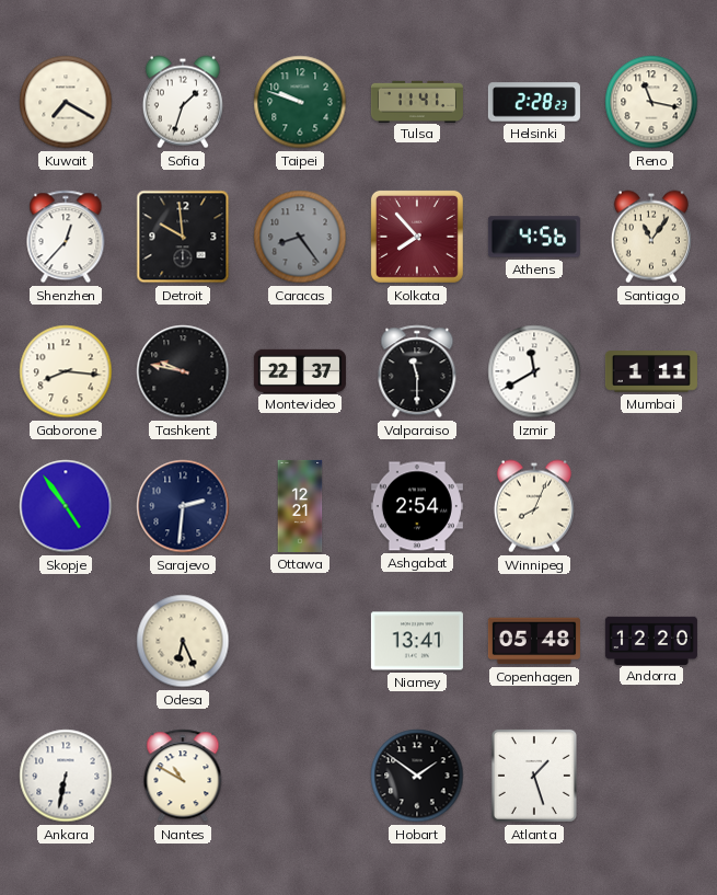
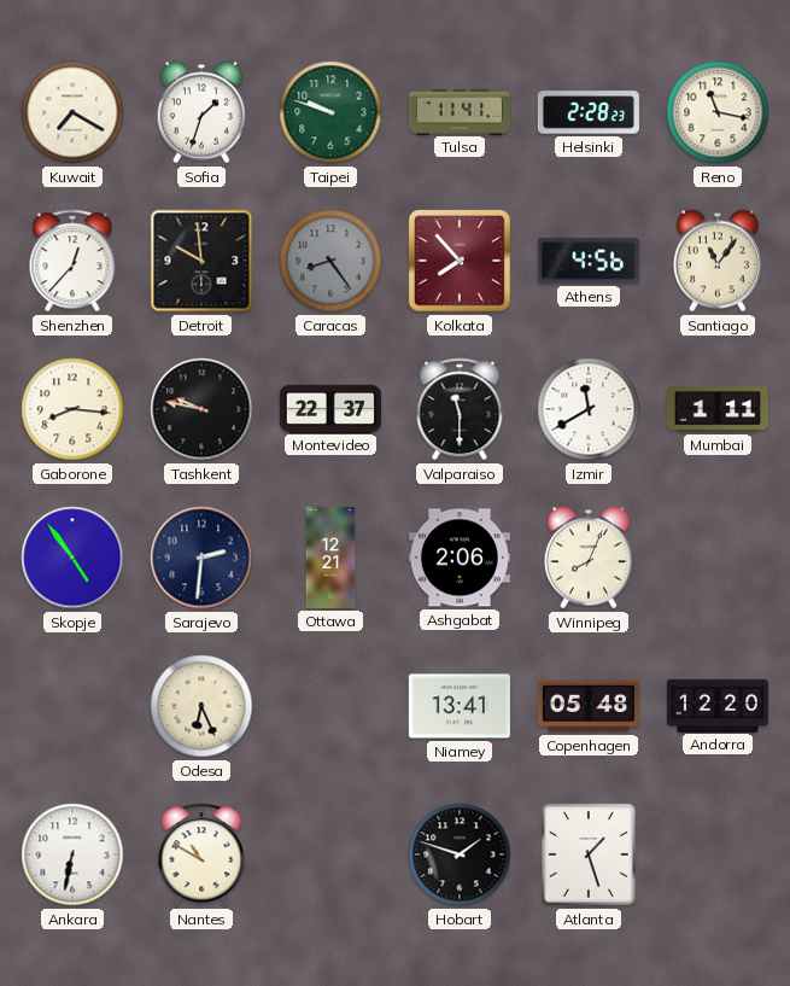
Ashgabat: 2:54 -> 2:06
Hobart: 1:51 -> 1:48
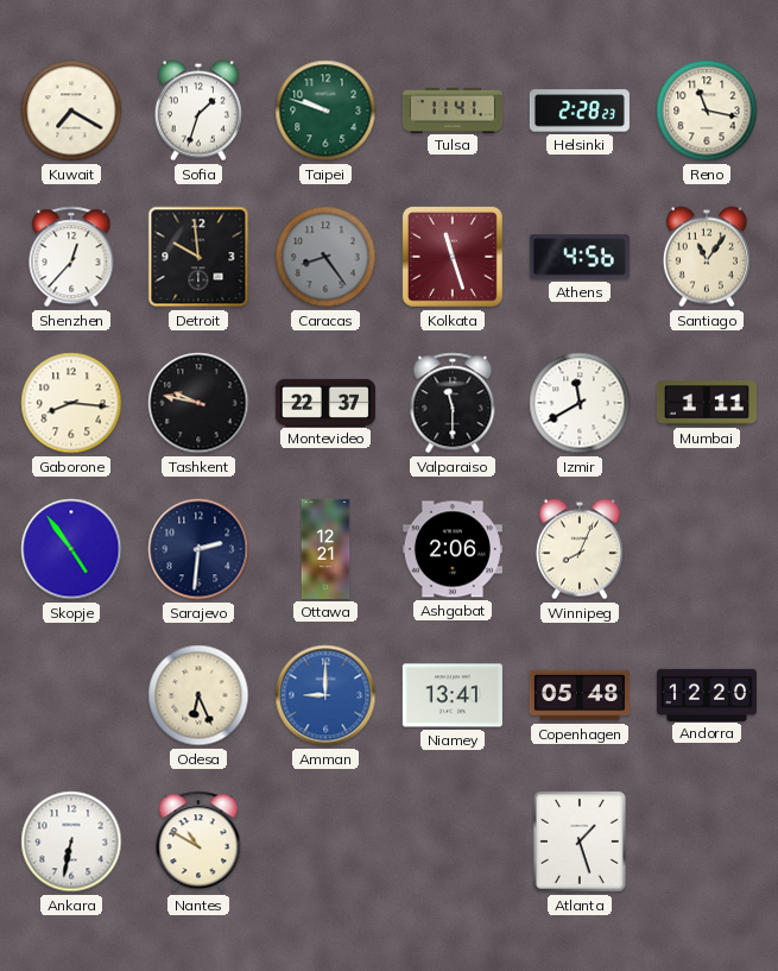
Kolkata: 7:53 -> 11:27
Amman: none -> 9:00
Hobart: 1:48 -> none
